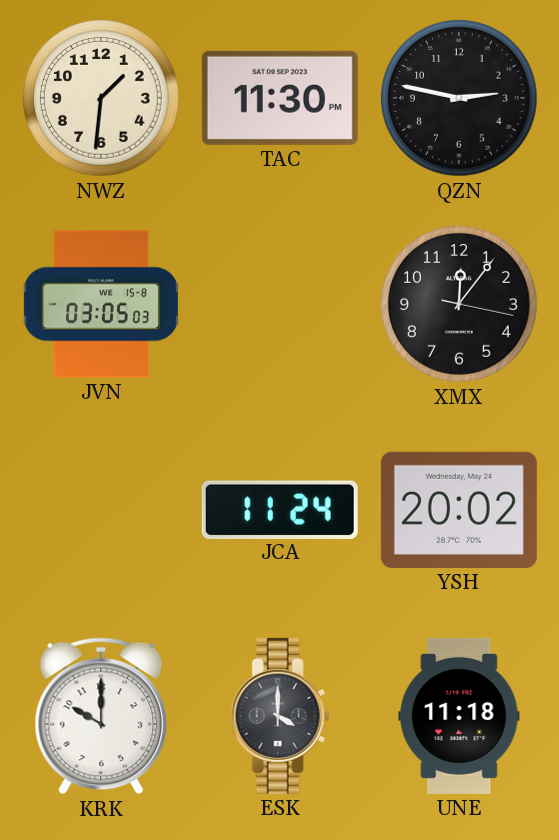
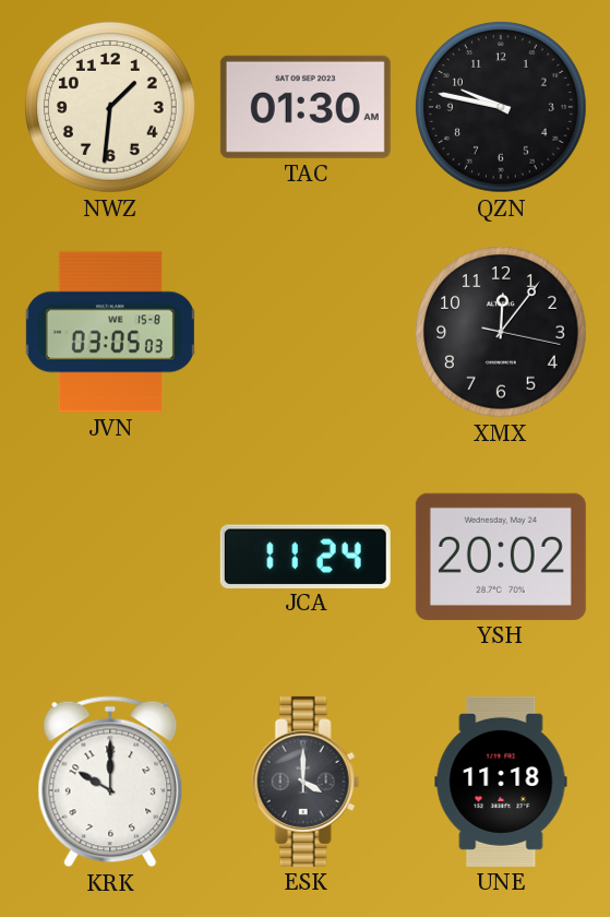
TAC: 11:30 -> 01:30
QZN: 2:47 -> 9:47
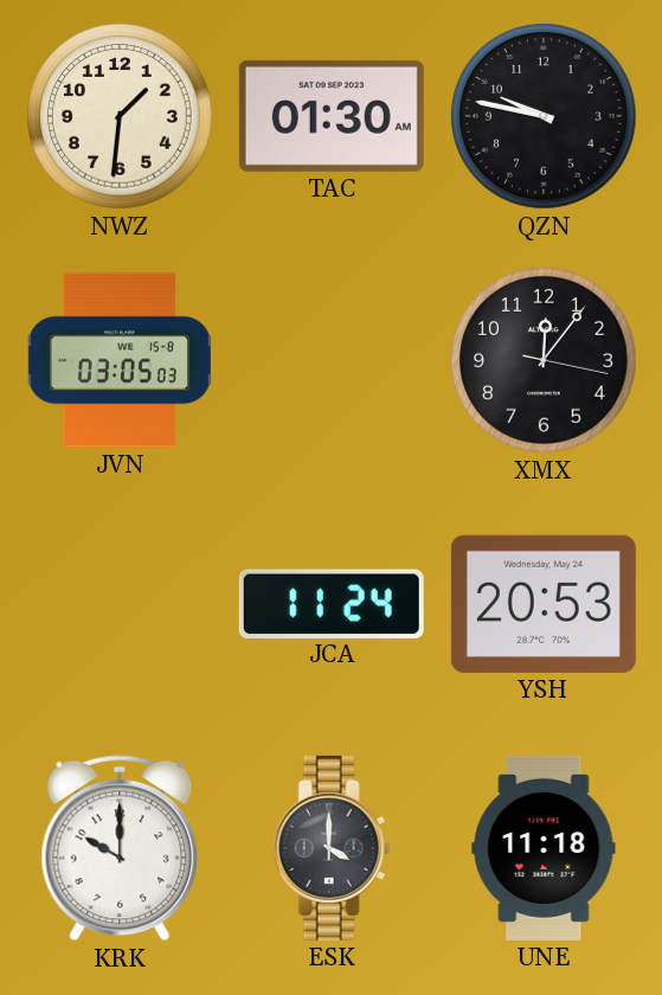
YSH: 20:02 -> 20:53
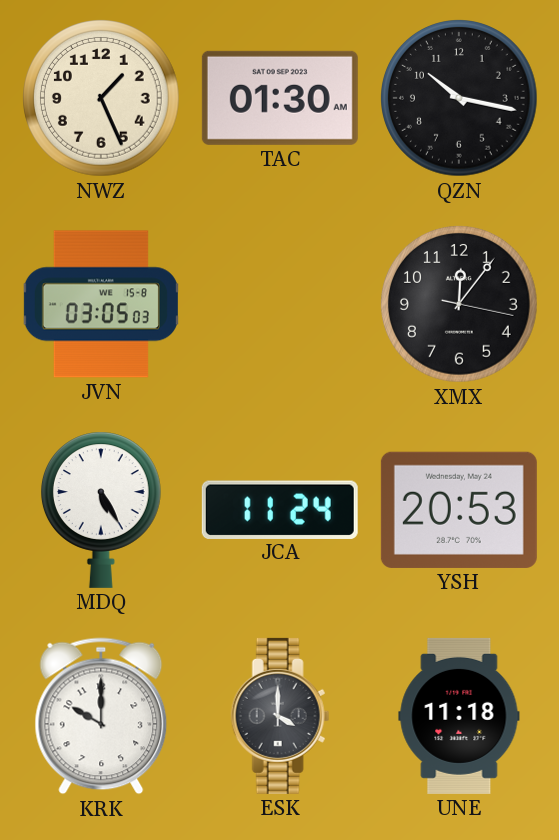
NWZ: 1:31 -> 1:26
QZN: 9:47 -> 10:17
MDQ: none -> 5:25
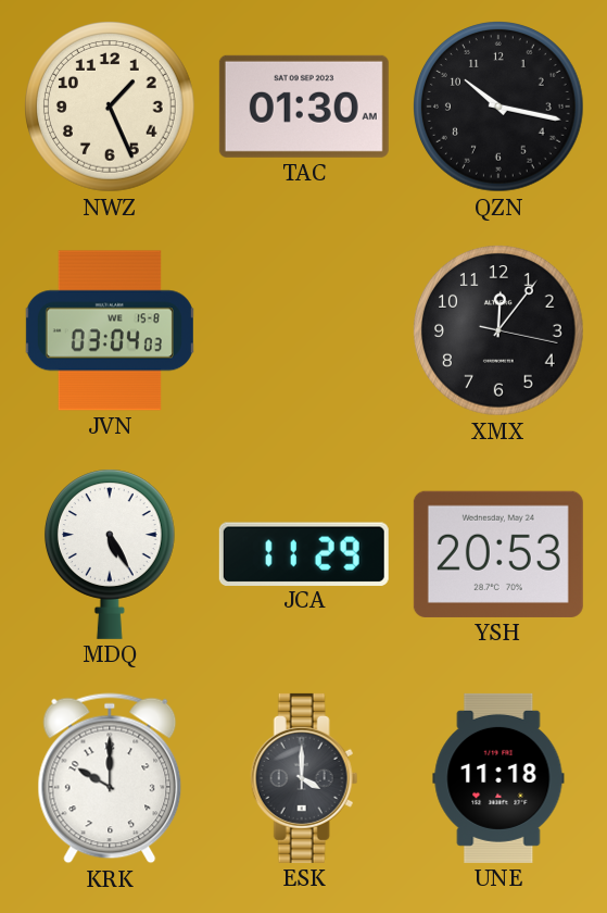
JVN: 03:05 -> 03:04
JCA: 11:24 -> 11:29
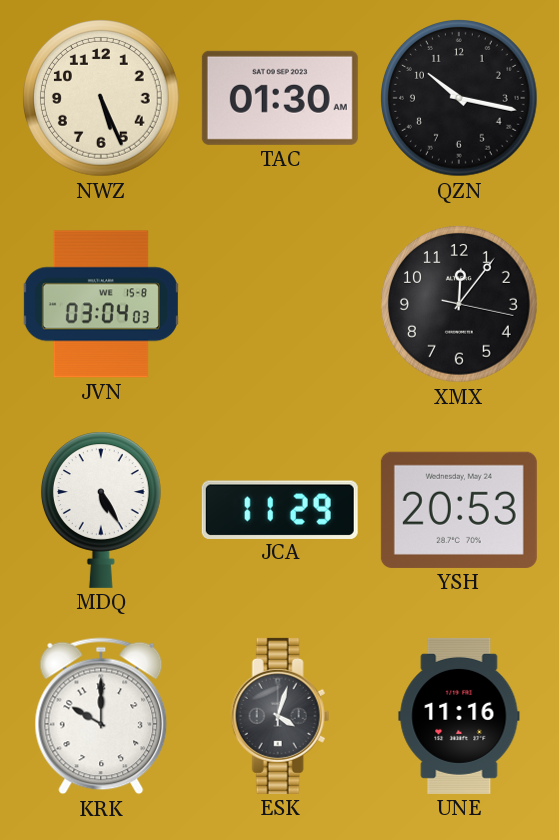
NWZ: 1:26 -> 5:26
ESK: 4:00 -> 4:03
UNE: 11:18 -> 11:16
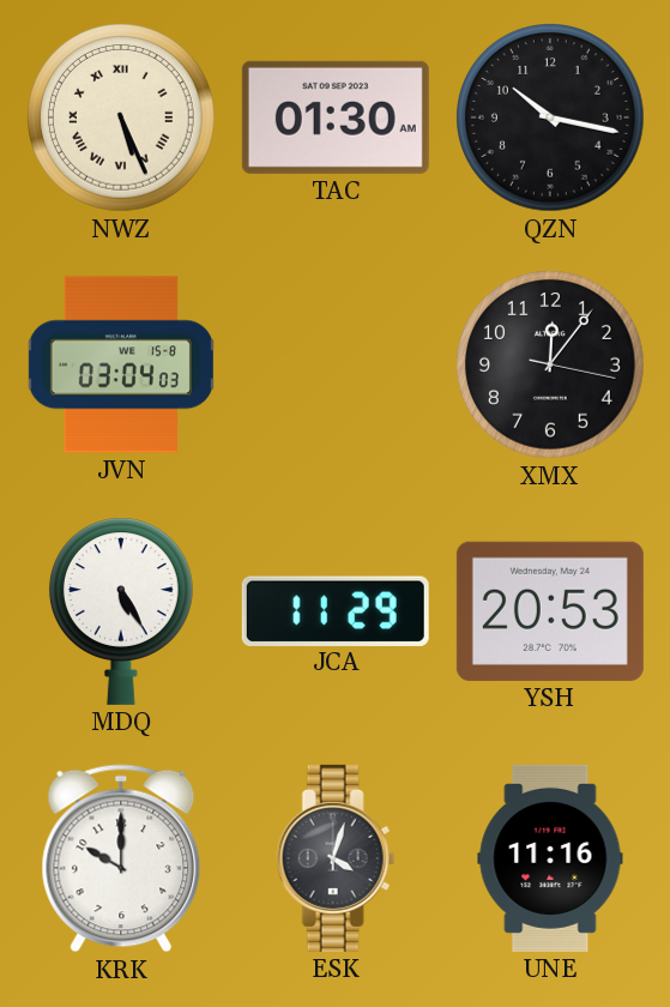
NWZ numerals: Arabic -> Roman
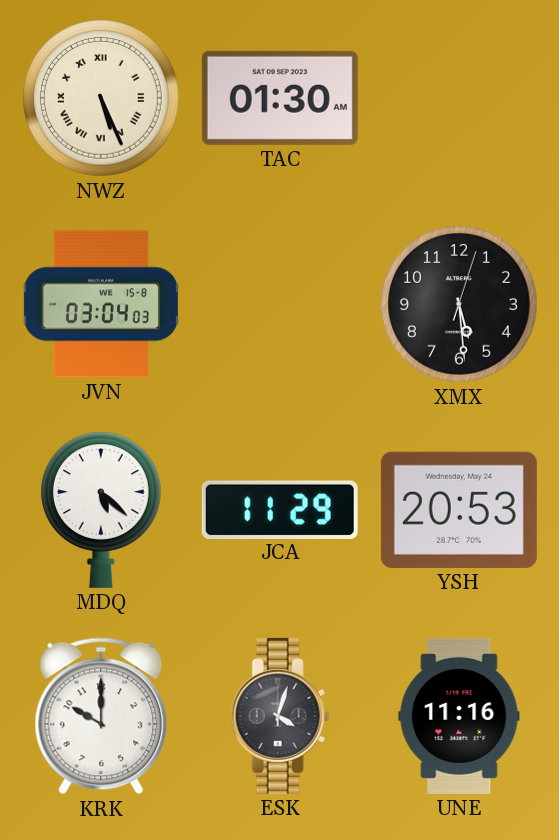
QZN: 10:17 -> none
XMX: 12:06 -> 5:29
MDQ: 5:25 -> 5:22
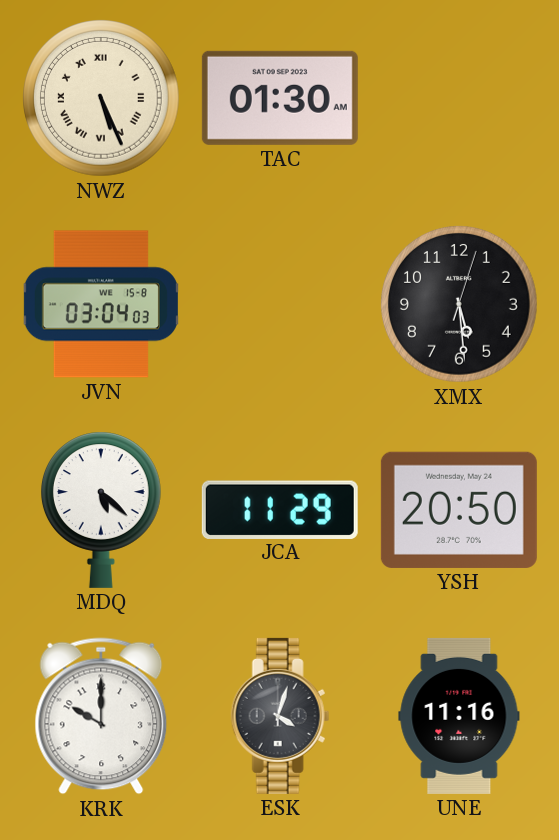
YSH: 20:53 -> 20:50
